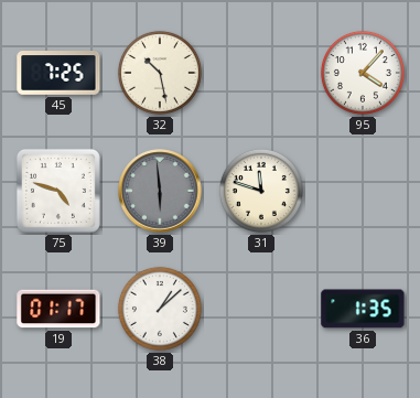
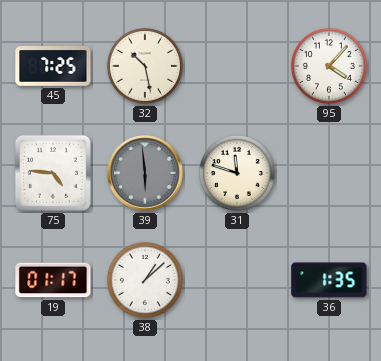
75: 4:48 -> 4:46
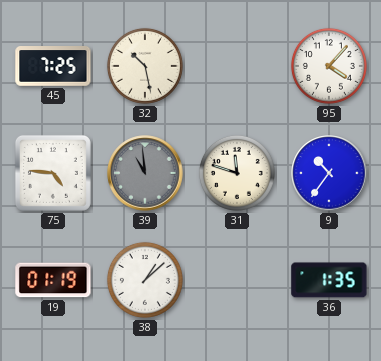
39: 5:59 -> 10:59
9: none -> 10:36
19: 01:17 -> 01:19
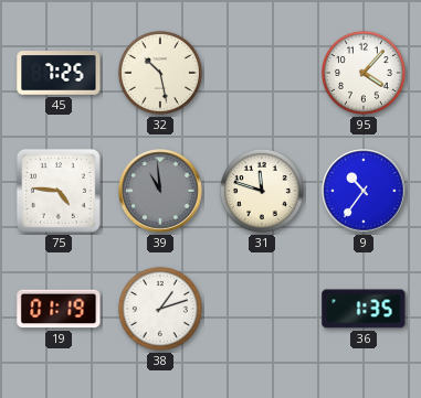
38: 1:08 -> 1:12
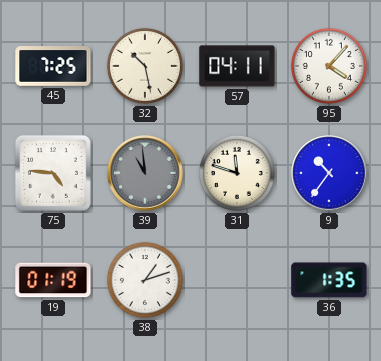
57: none -> 04:11
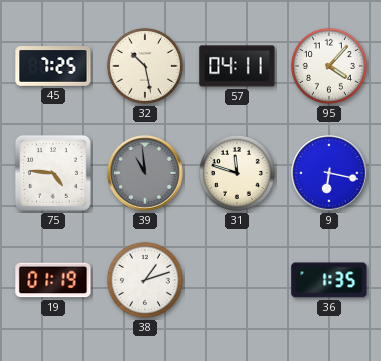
9: 10:36 -> 6:17
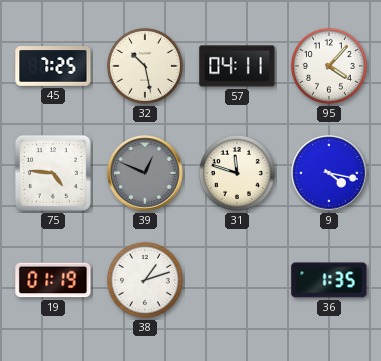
39: 10:59 -> 12:49
9: 6:17 -> 4:17
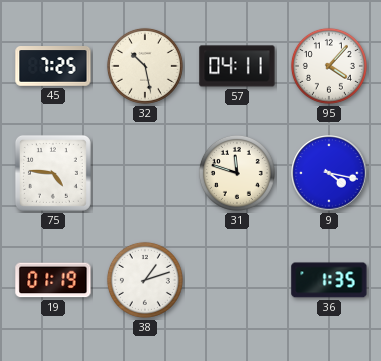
39: 12:49 -> none
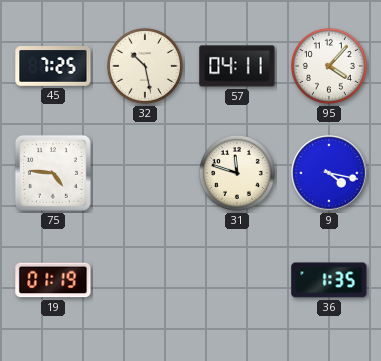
38: 1:12 -> none
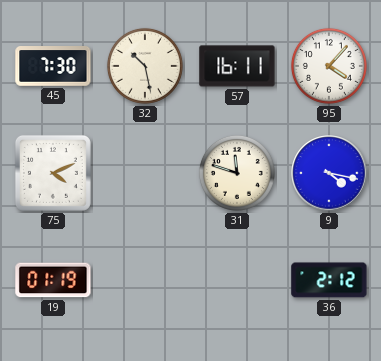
45: 7:25 -> 7:30
57: 04:11 -> 16:11
75: 4:46 -> 4:11
36: 1:35 -> 2:12
